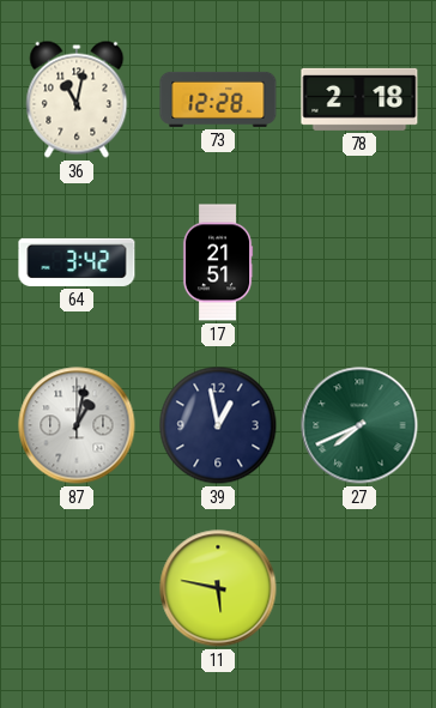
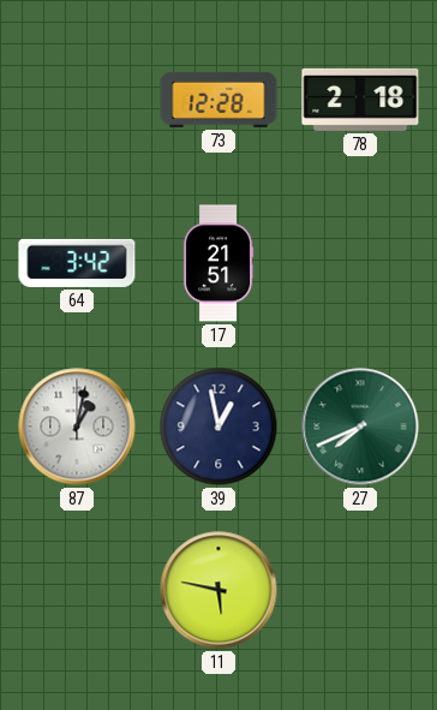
36: 11:02 -> none
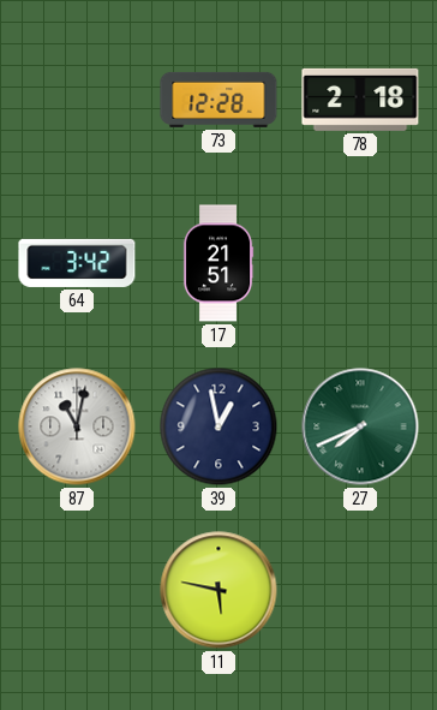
87: 1:02 -> 11:02
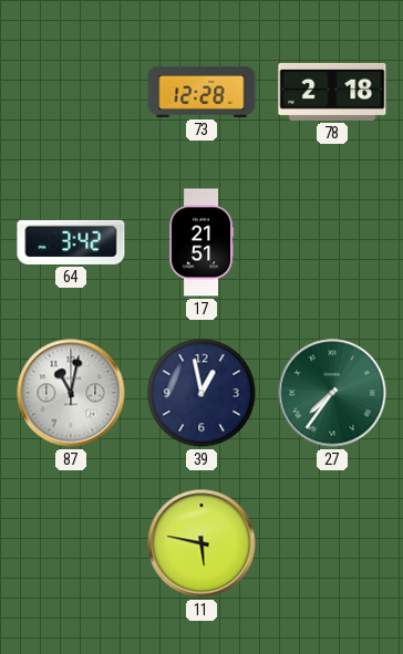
27: 7:41 -> 7:36
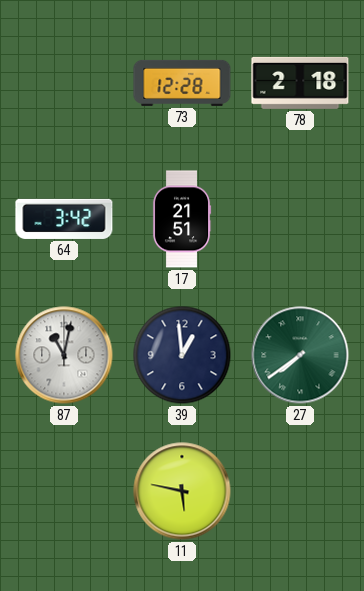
39: 12:58 -> 12:59
27: 7:36 -> 7:39
